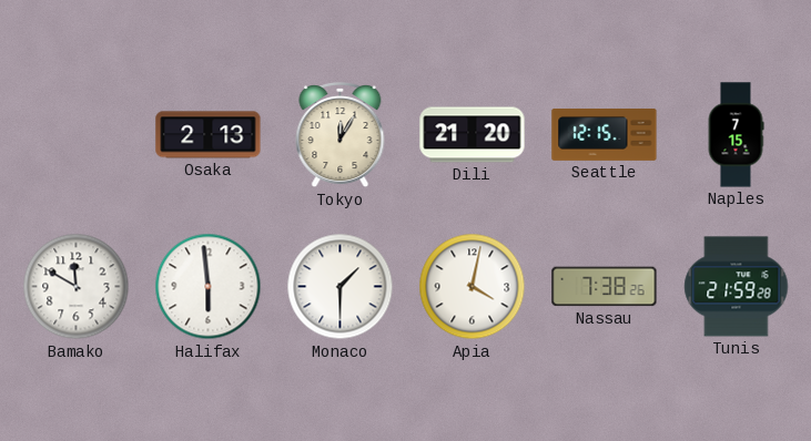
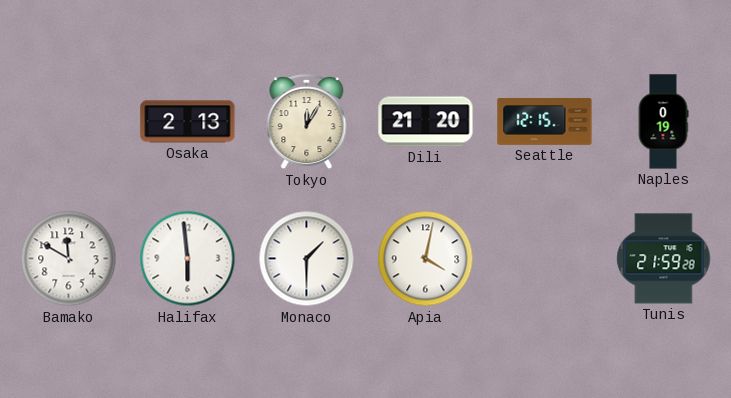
Naples: 7:15 -> 0:19
Nassau: 7:38 -> none
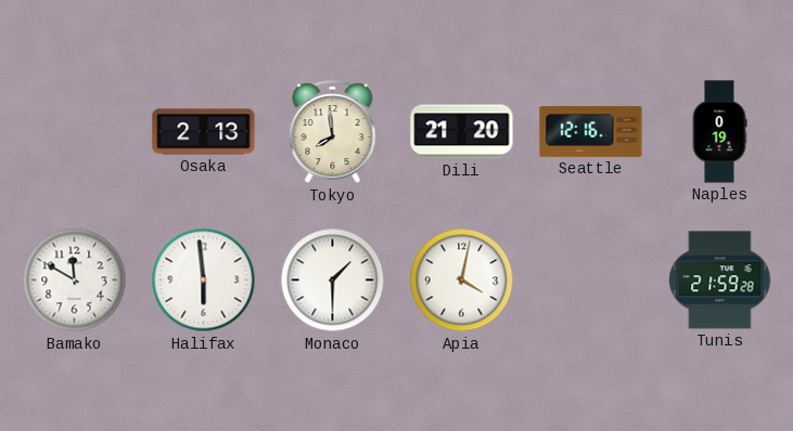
Tokyo: 12:05 -> 7:59
Seattle: 12:15 -> 12:16
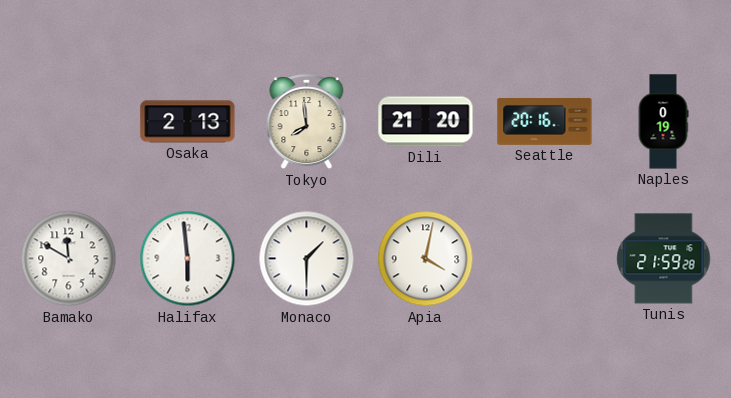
Seattle: 12:16 -> 20:16
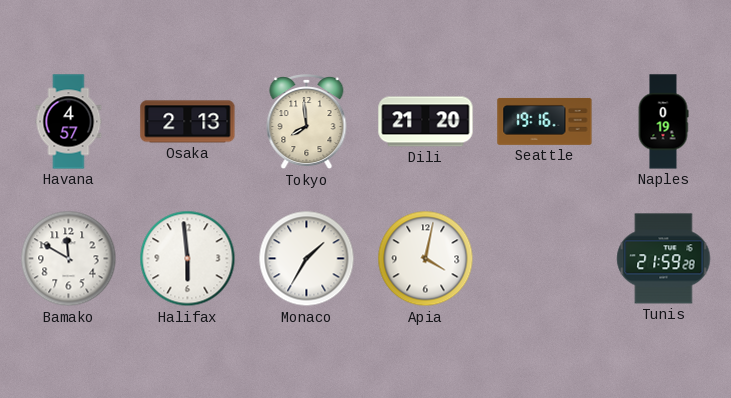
Havana: none -> 4:57
Seattle: 20:16 -> 19:16
Monaco: 1:30 -> 1:35
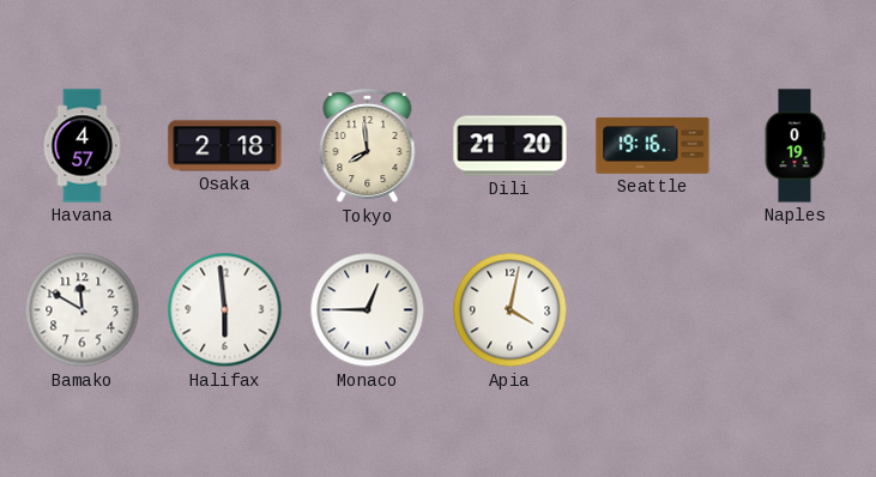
Osaka: 2:13 -> 2:18
Monaco: 1:35 -> 12:45
Tunis: 21:59 -> none
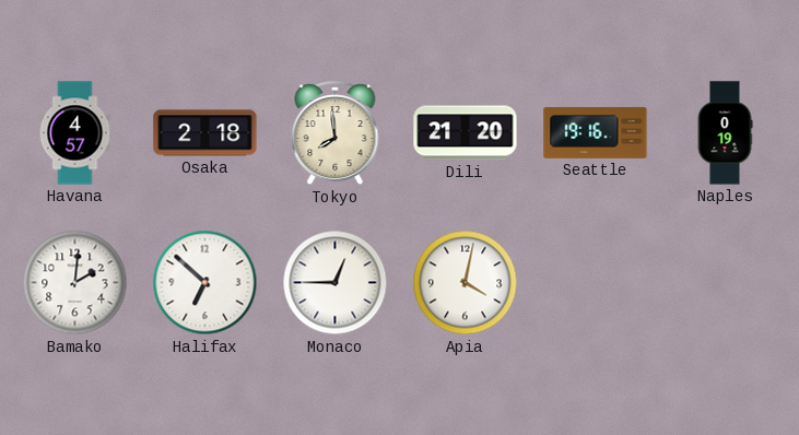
Bamako: 11:50 -> 2:01
Halifax: 5:59 -> 6:52
